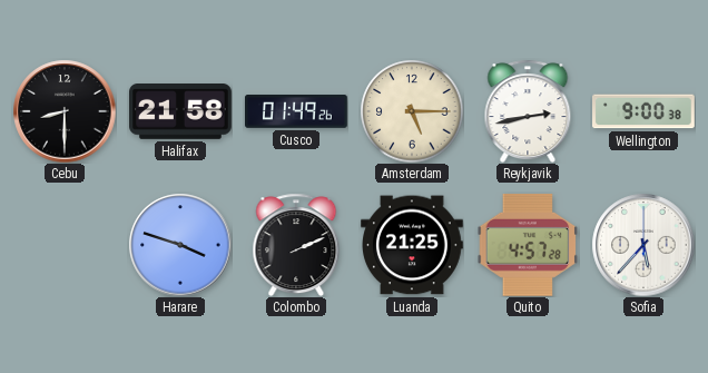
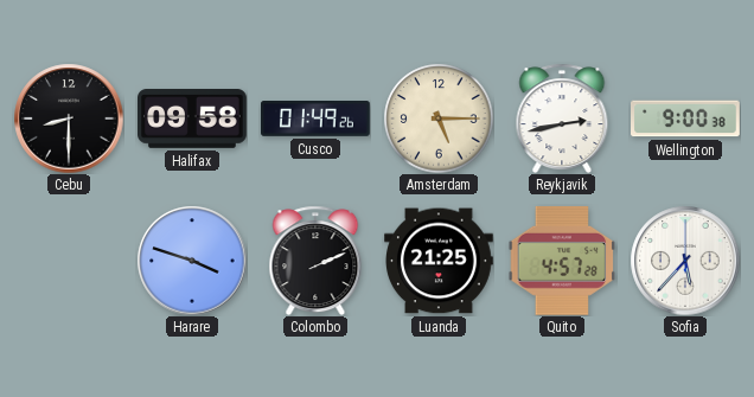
Halifax: 21:58 -> 09:58
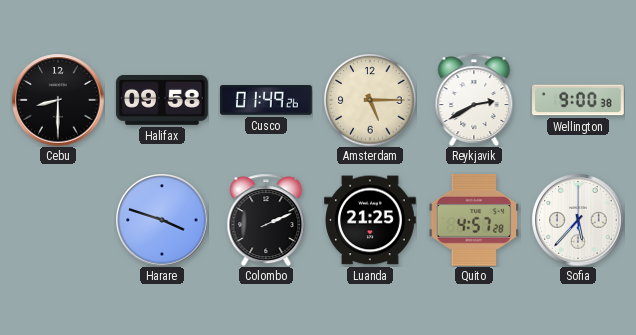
Reykjavik: 2:43 -> 2:40
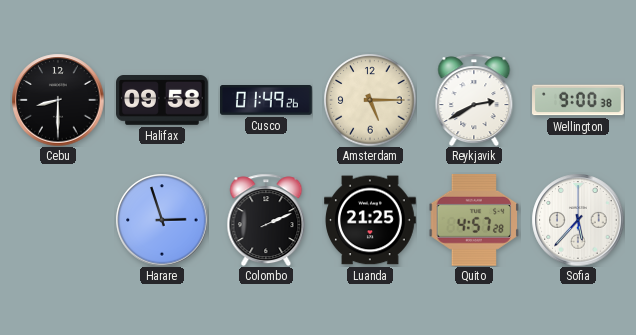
Harare: 3:48 -> 2:57
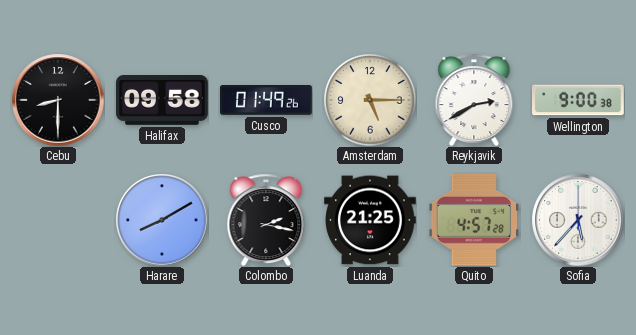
Harare: 2:57 -> 8:10
Colombo: 2:11 -> 2:17
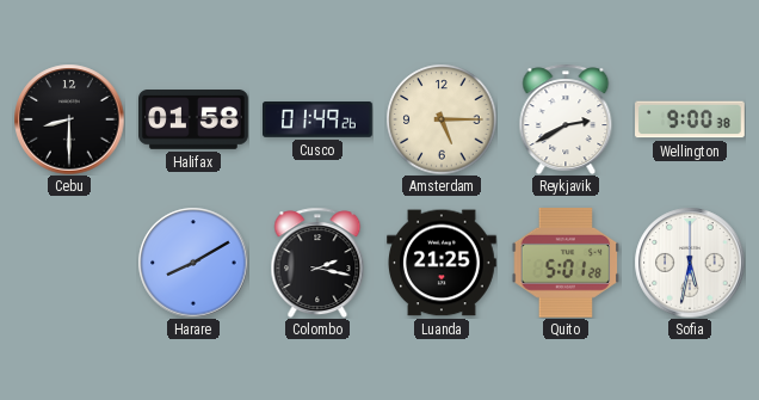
Halifax: 09:58 -> 01:58
Quito: 4:57 -> 5:01
Sofia: 5:37 -> 5:32
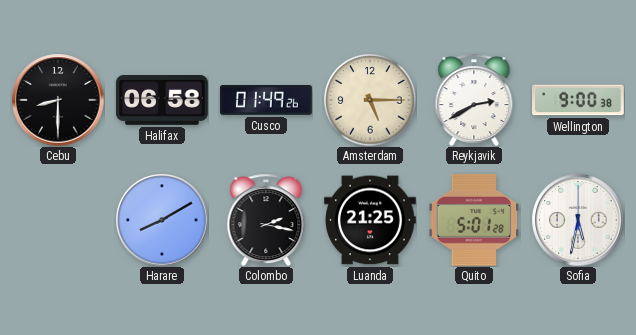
Halifax: 01:58 -> 06:58
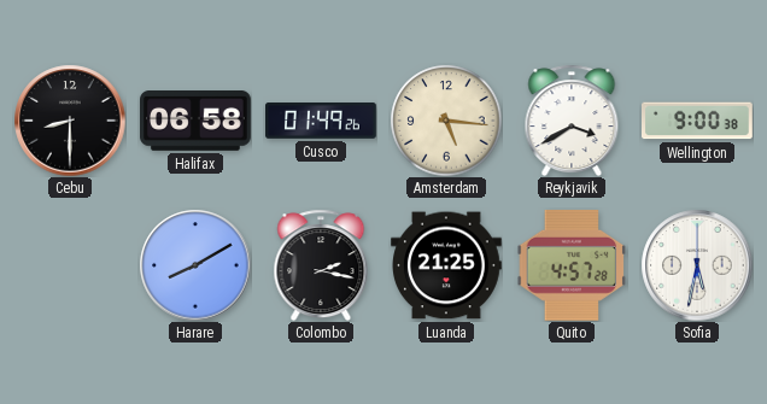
Amsterdam: 5:15 -> 5:16
Reykjavik: 2:40 -> 3:40
Quito: 5:01 -> 4:57
